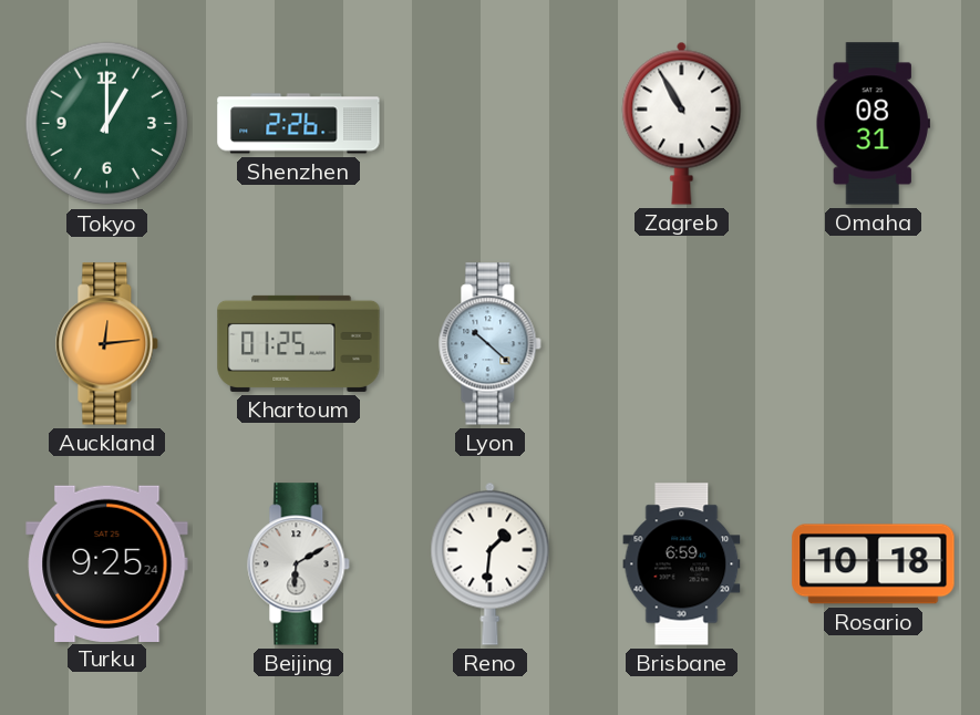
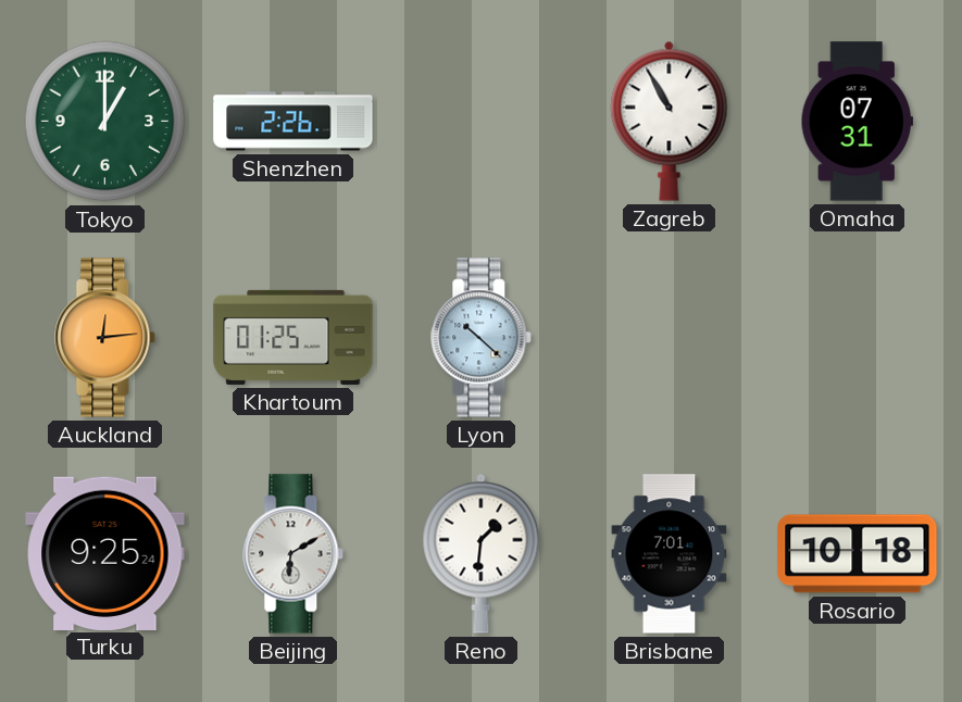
Omaha: 08:31 -> 07:31
Brisbane: 6:59 -> 7:01
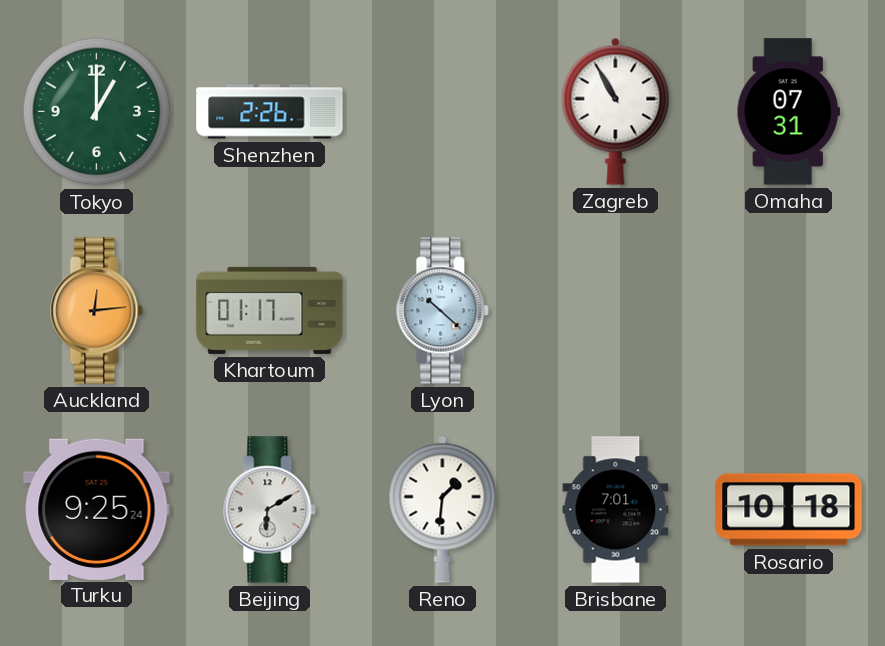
Khartoum: 01:25 -> 01:17
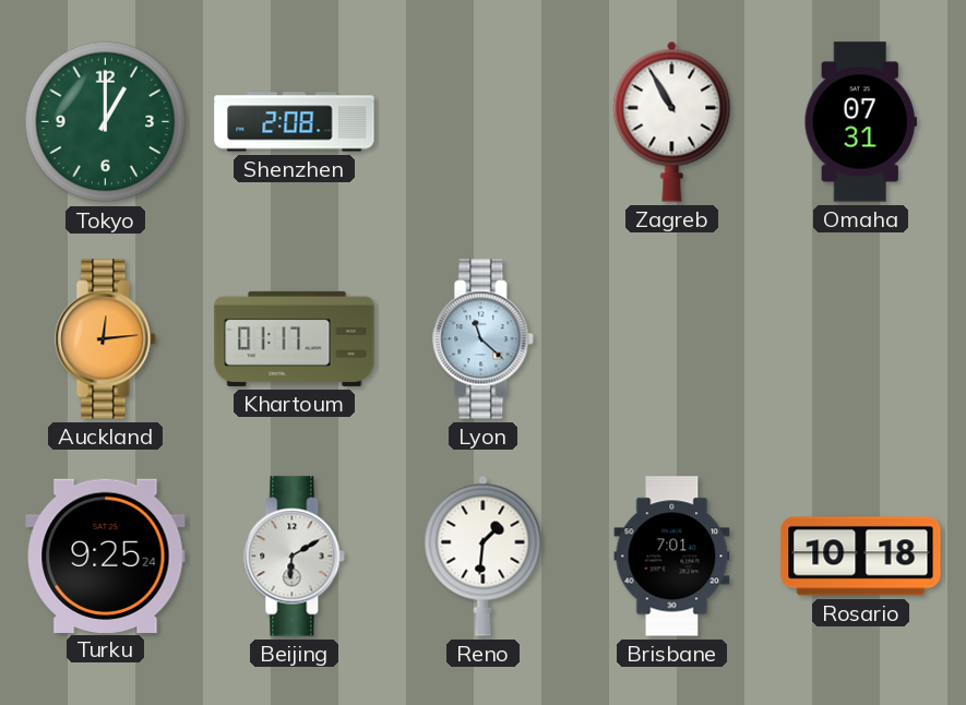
Shenzhen: 2:26 -> 2:08
Lyon: 10:22 -> 11:22
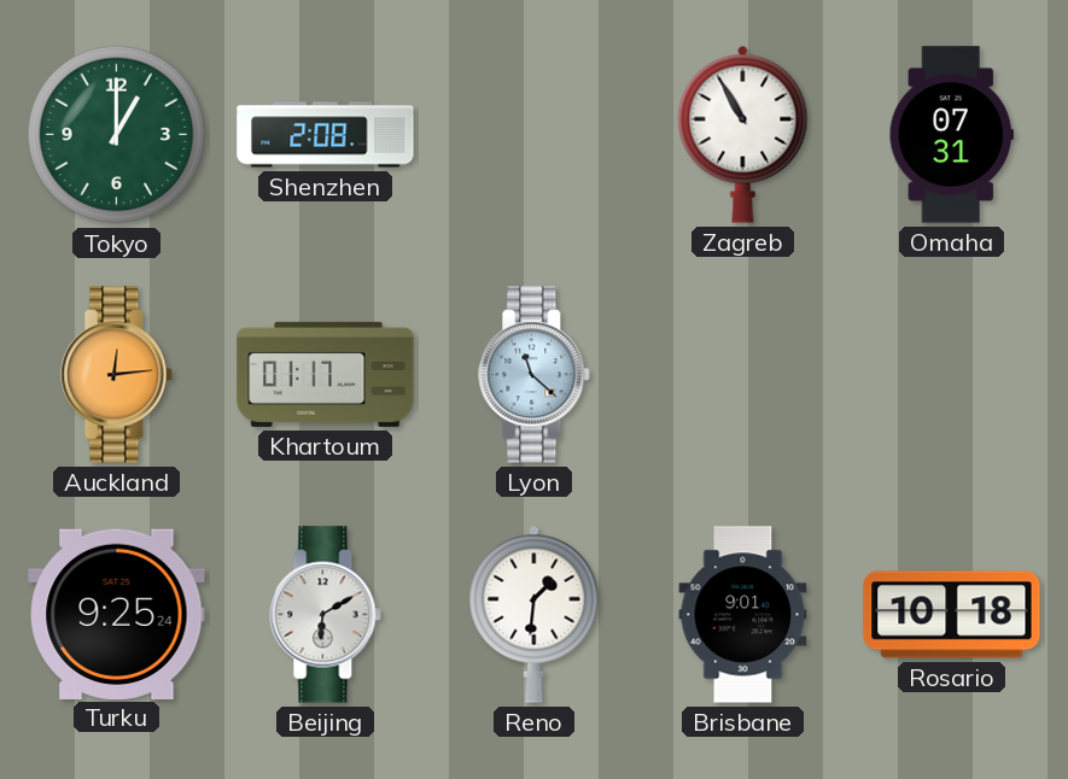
Brisbane: 7:01 -> 9:01
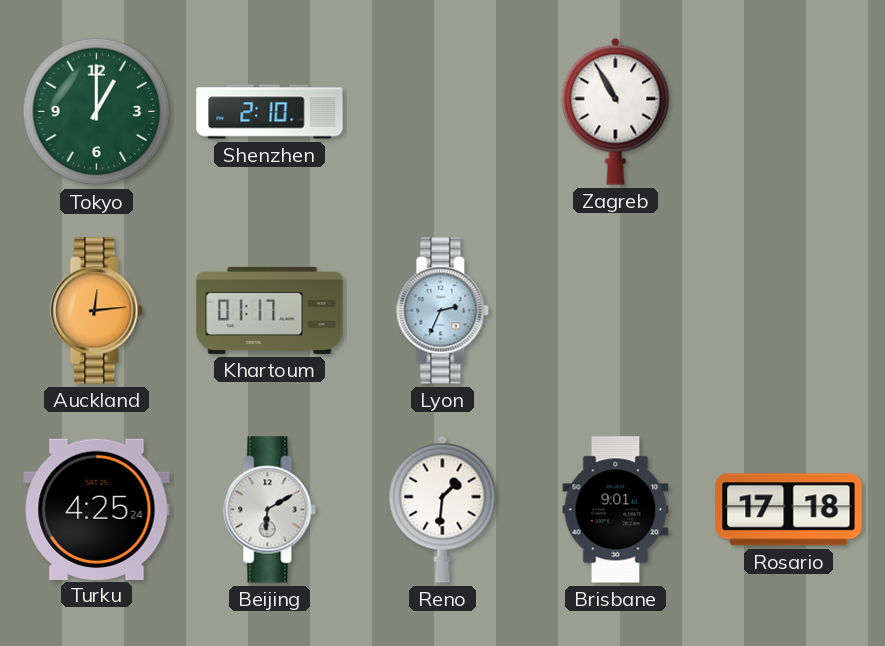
Shenzhen: 2:08 -> 2:10
Omaha: 07:31 -> none
Lyon: 11:22 -> 2:34
Turku: 9:25 -> 4:25
Rosario: 10:18 -> 17:18
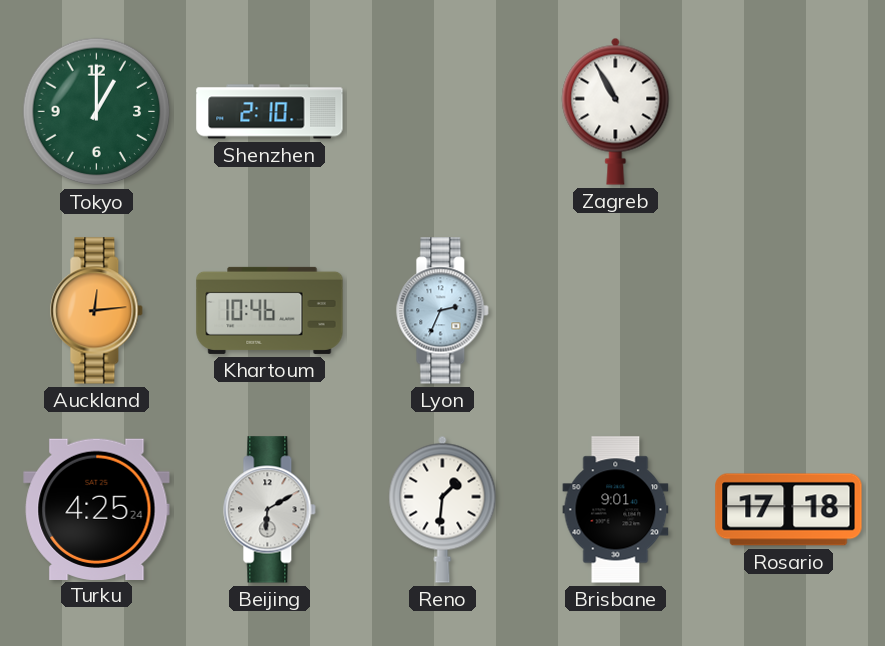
Khartoum: 01:17 -> 10:46
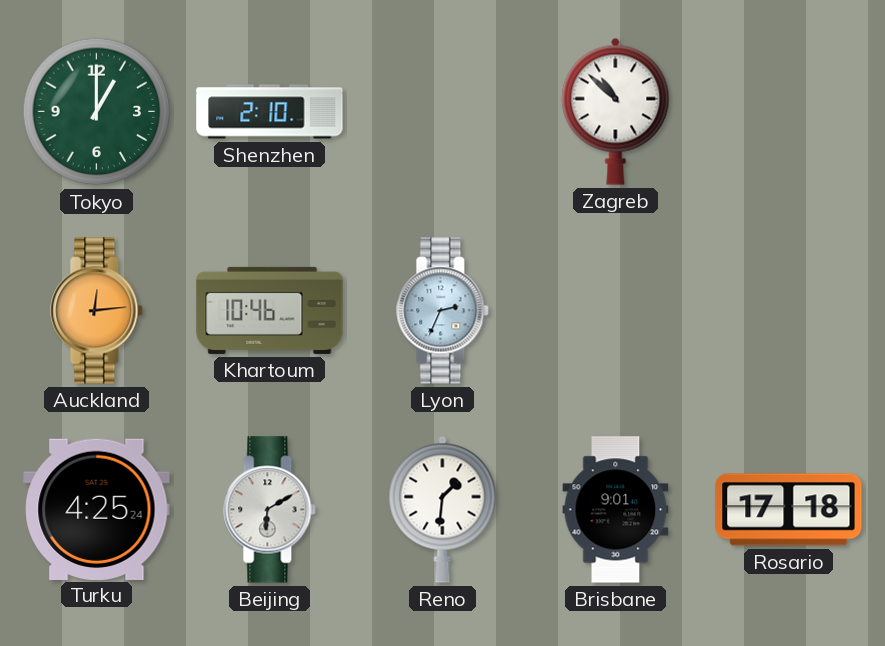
Zagreb: 10:55 -> 10:52
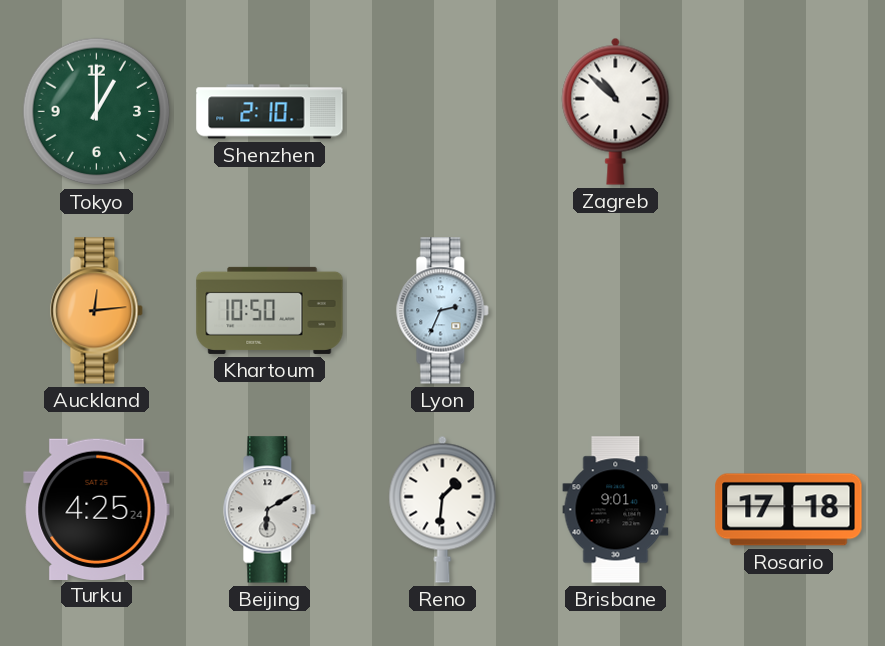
Khartoum: 10:46 -> 10:50
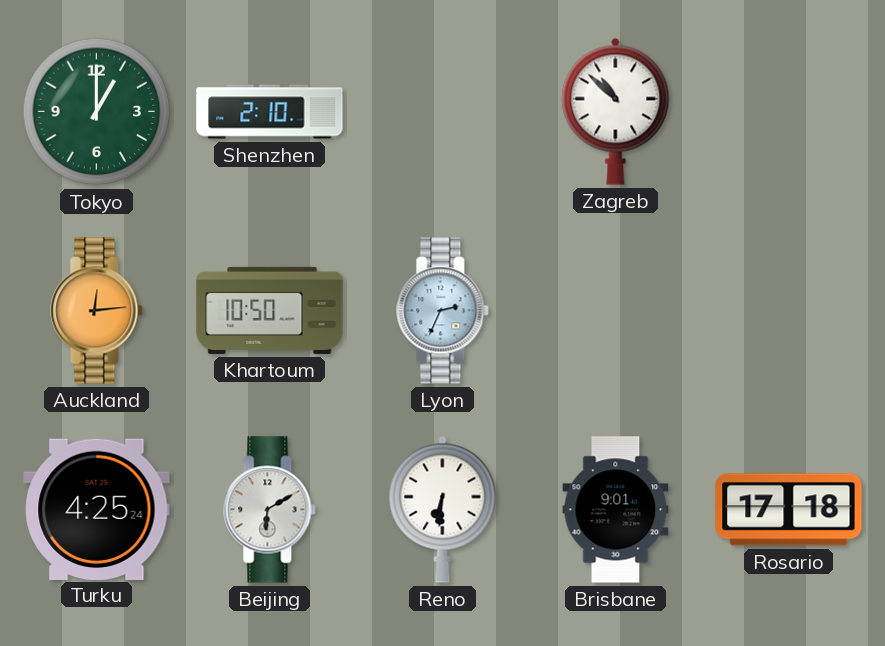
Reno: 1:31 -> 6:31
